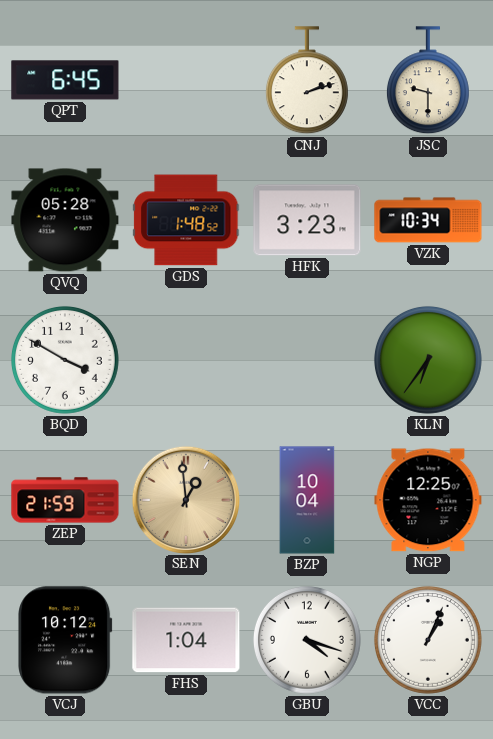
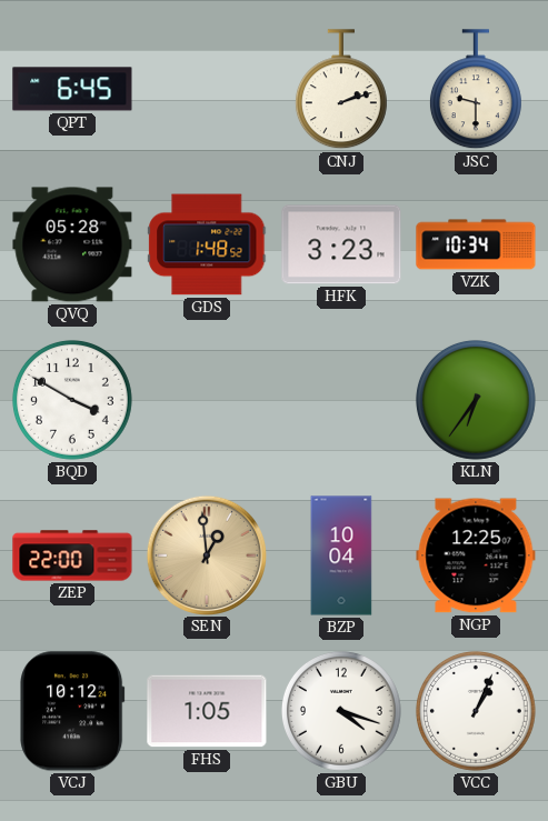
ZEP: 21:59 -> 22:00
FHS: 1:04 -> 1:05
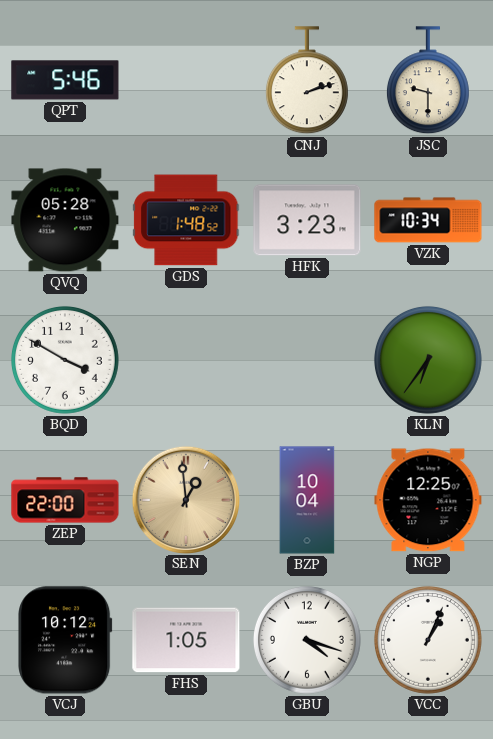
QPT: 6:45 -> 5:46
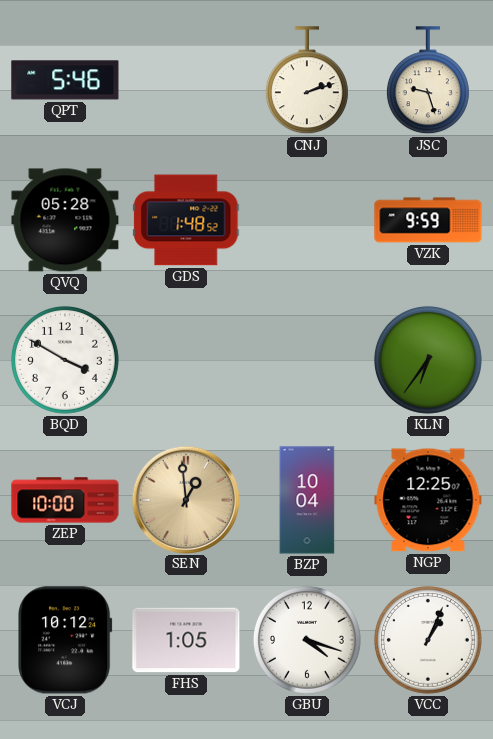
JSC: 9:30 -> 9:27
HFK: 3:23 -> none
VZK: 10:34 -> 9:59
ZEP: 22:00 -> 10:00
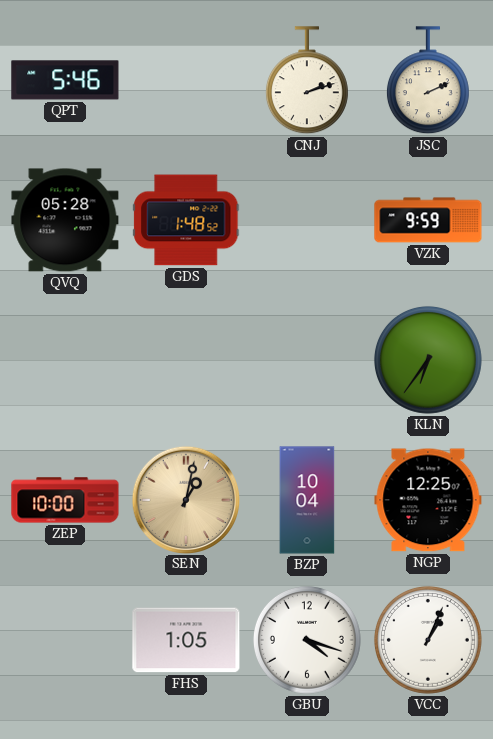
JSC: 9:27 -> 2:11
BQD: 3:50 -> none
SEN: 12:59 -> 1:02
VCJ: 10:12 -> none
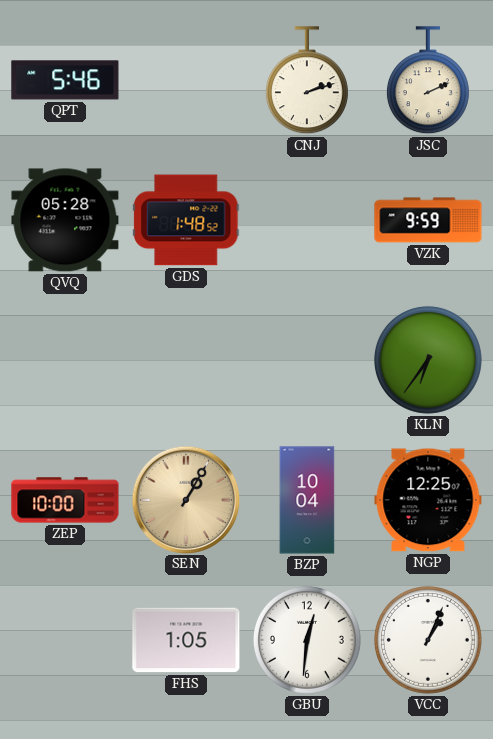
SEN: 1:02 -> 1:05
GBU: 4:18 -> 12:31
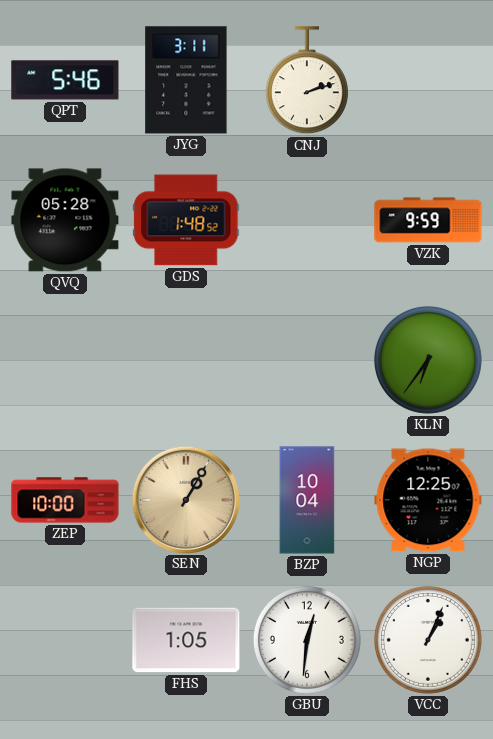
JYG: none -> 3:11
JSC: 2:11 -> none
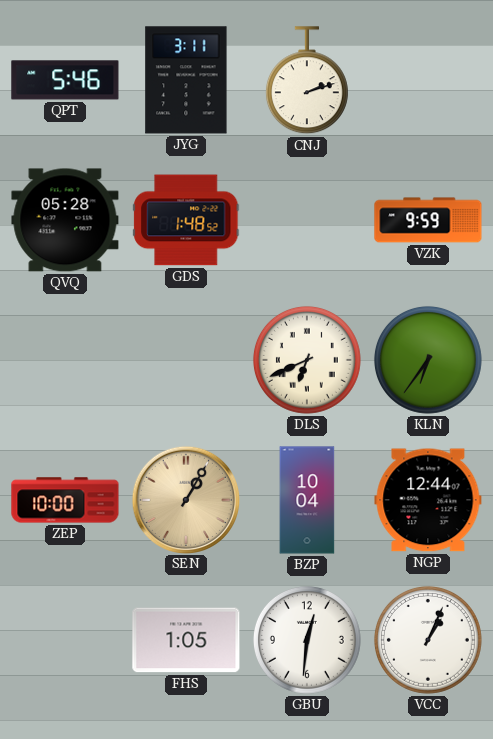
DLS: none -> 6:41
NGP: 12:25 -> 12:44
